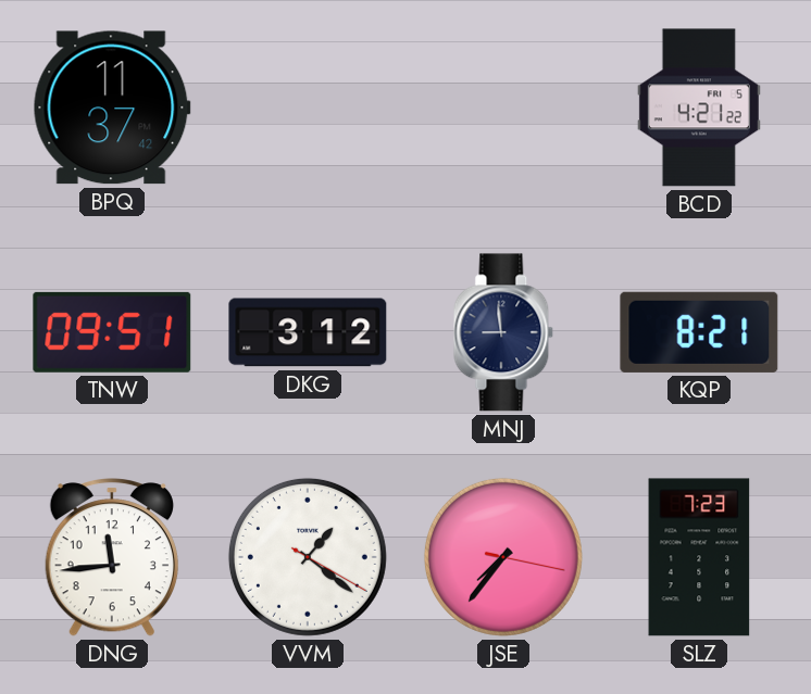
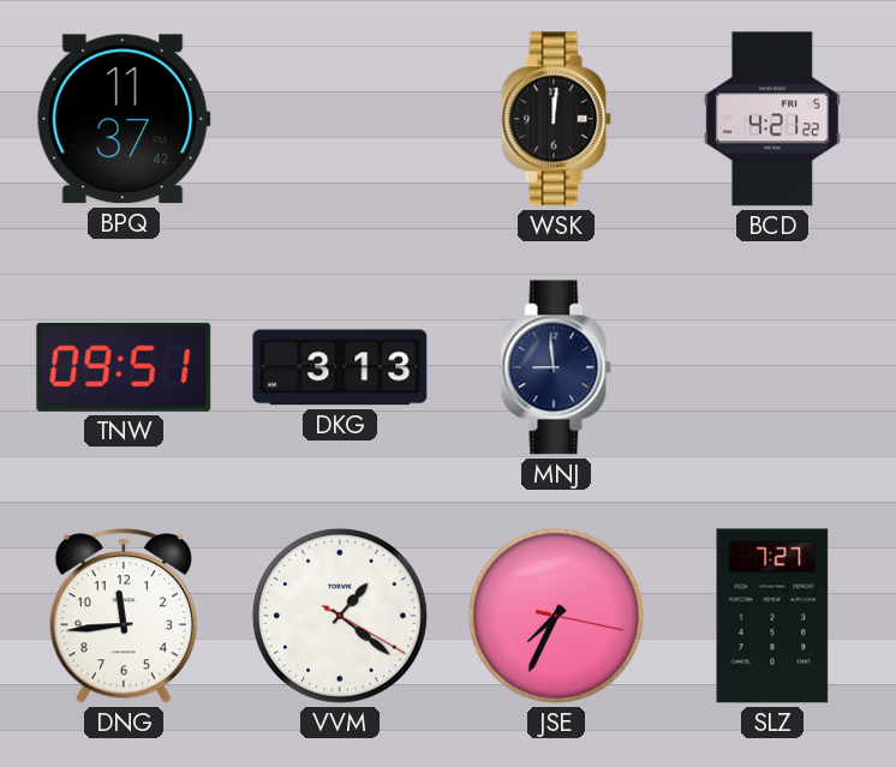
WSK: none -> 12:01
DKG: 3:12 -> 3:13
KQP: 8:21 -> none
JSE: 7:36 -> 7:34
SLZ: 7:23 -> 7:27
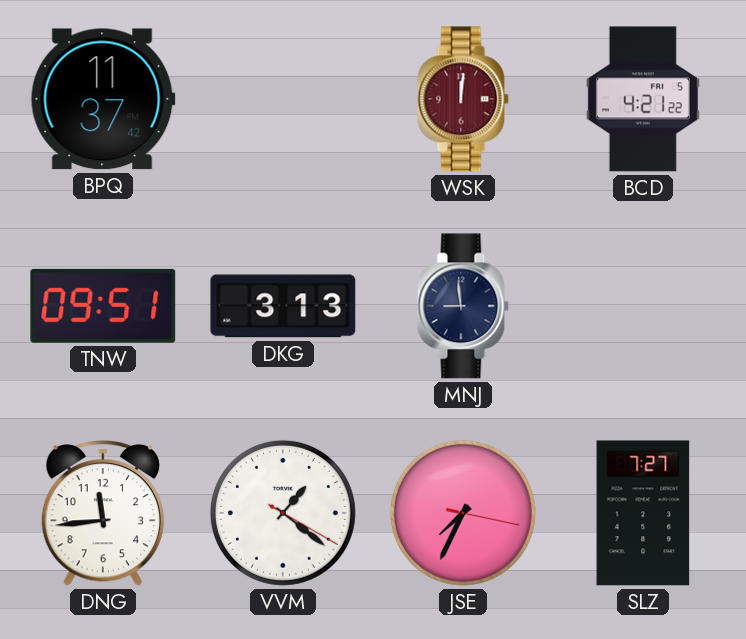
WSK dial: black -> burgundy
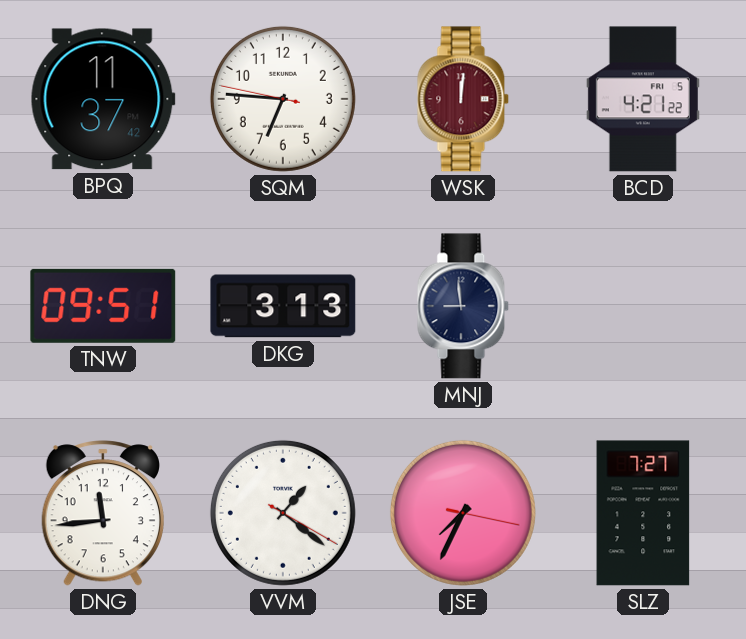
SQM: none -> 6:45
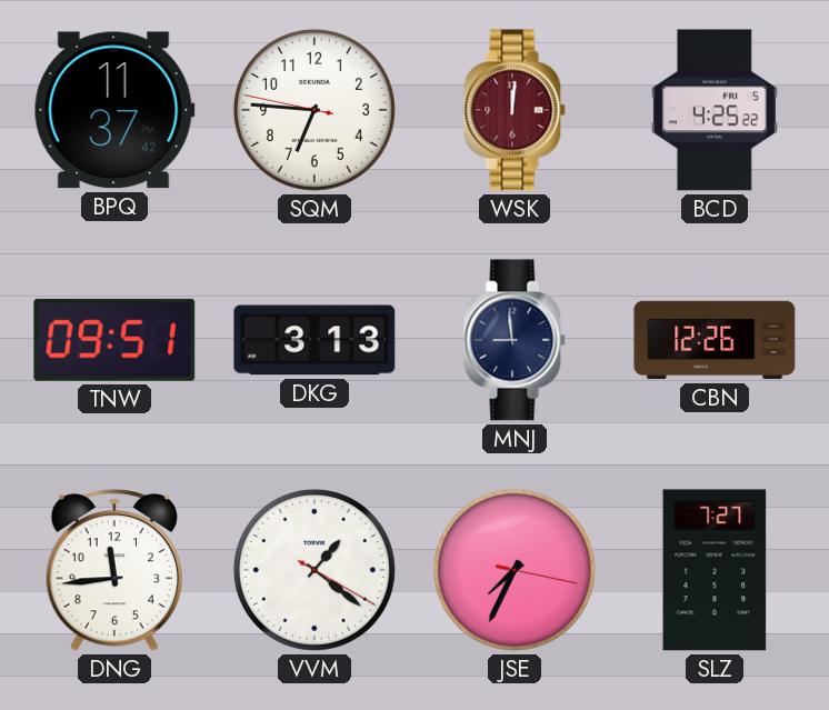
BCD: 4:21 -> 4:25
CBN: none -> 12:26
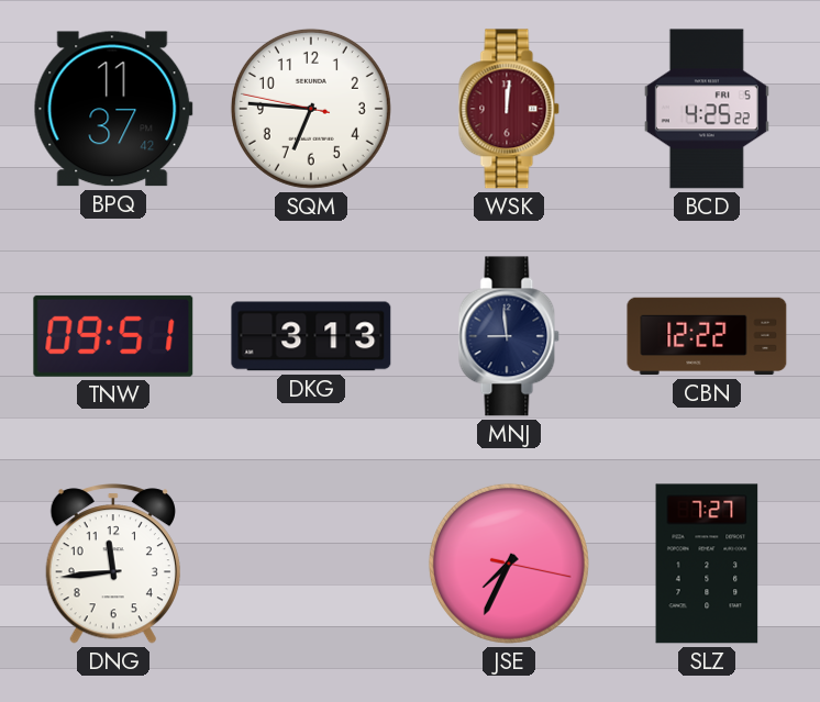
CBN: 12:26 -> 12:22
VVM: 1:21 -> none
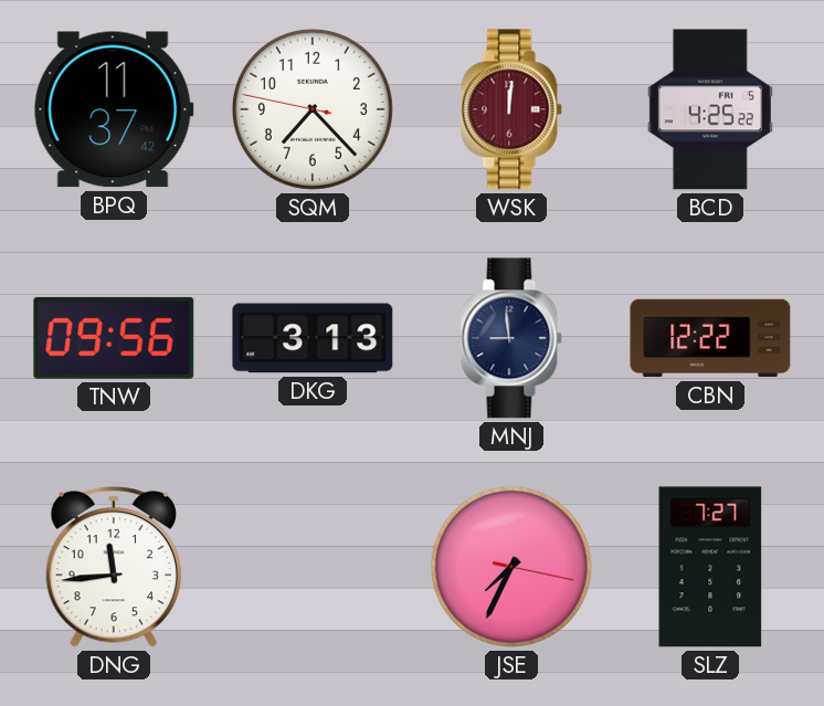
SQM: 6:45 -> 7:22
TNW: 09:51 -> 09:56
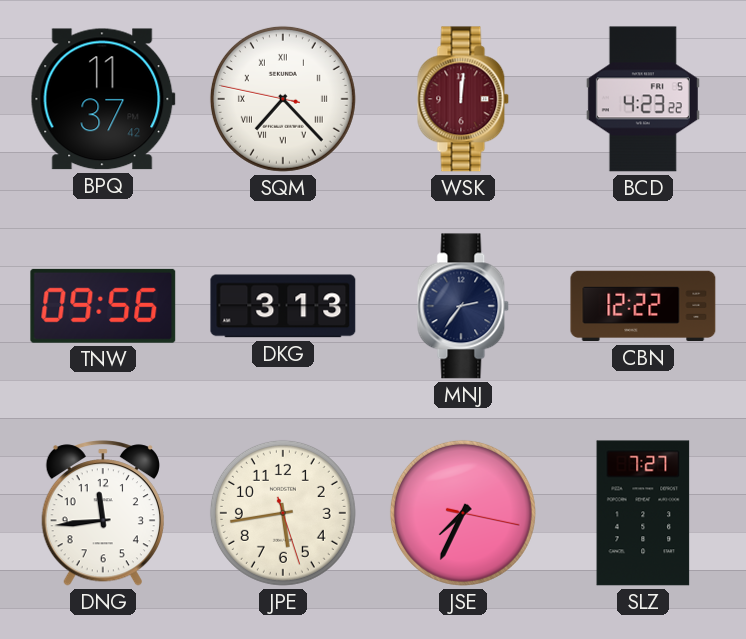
SQM numerals: Arabic -> Roman
BCD: 4:25 -> 4:23
MNJ: 8:59 -> 2:36
JPE: none -> 5:43
